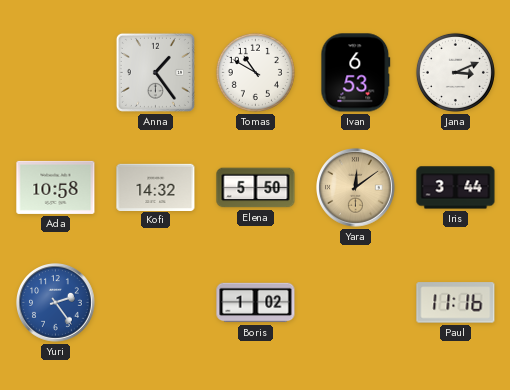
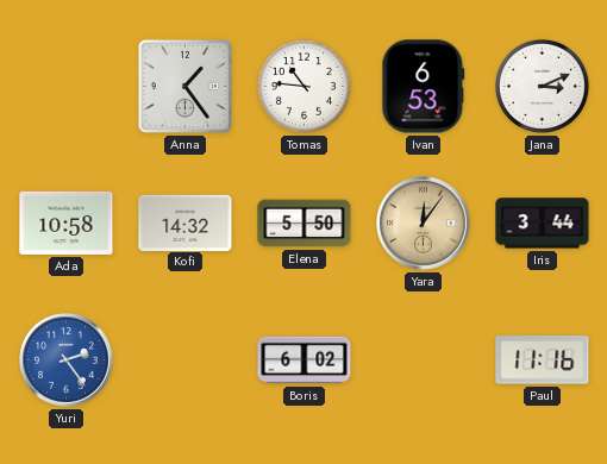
Tomas: 10:50 -> 10:46
Yara: 12:09 -> 12:06
Boris: 1:02 -> 6:02
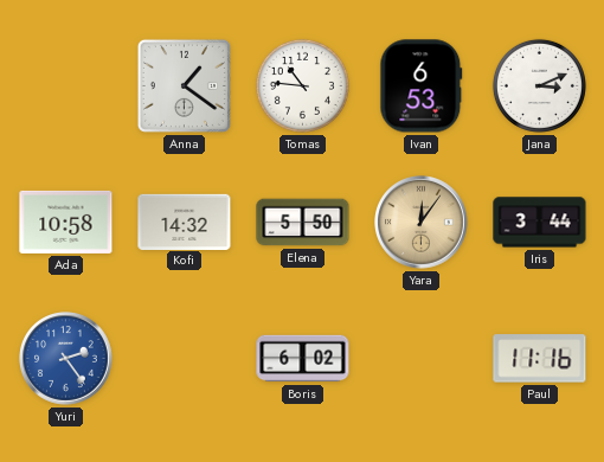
Anna: 1:24 -> 1:21
